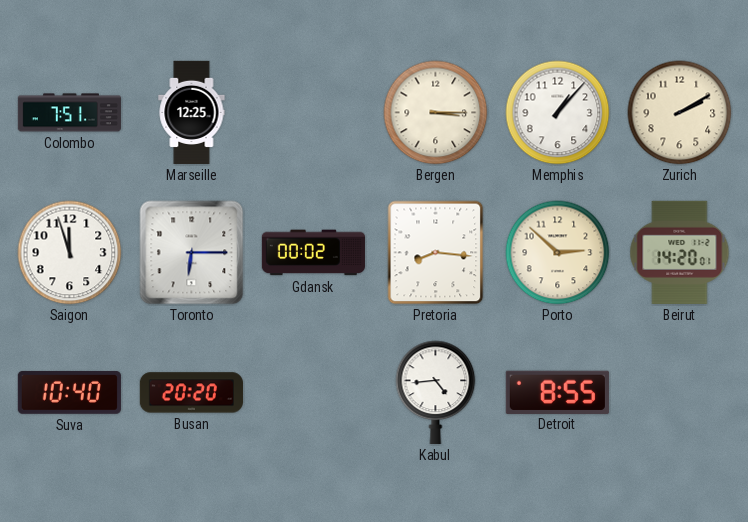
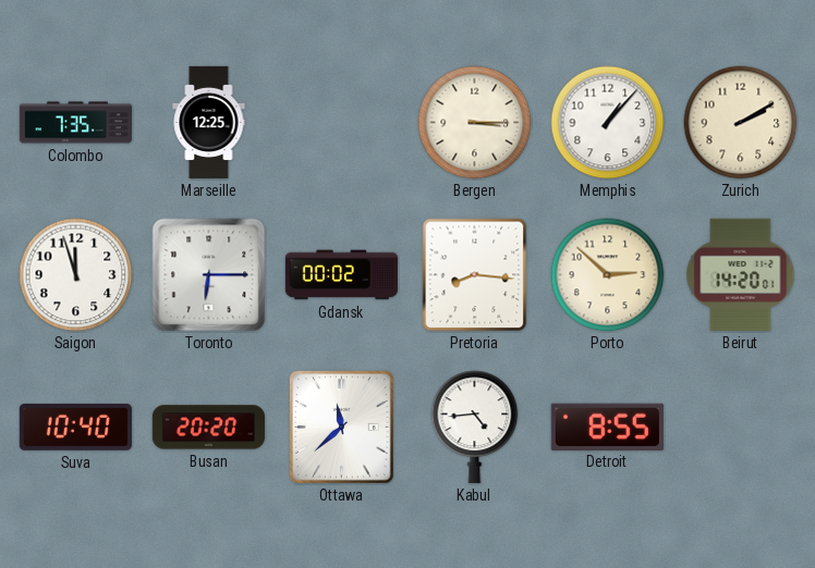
Colombo: 7:51 -> 7:35
Ottawa: none -> 11:38
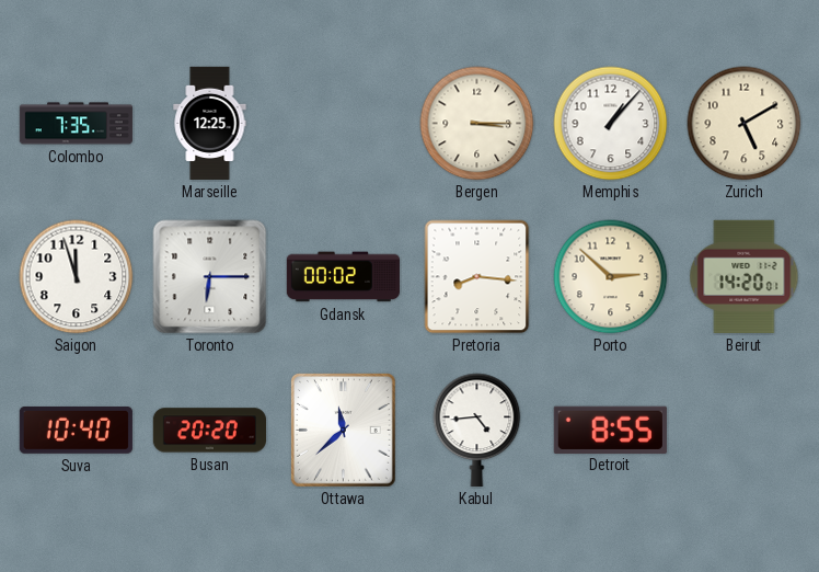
Zurich: 2:10 -> 5:10
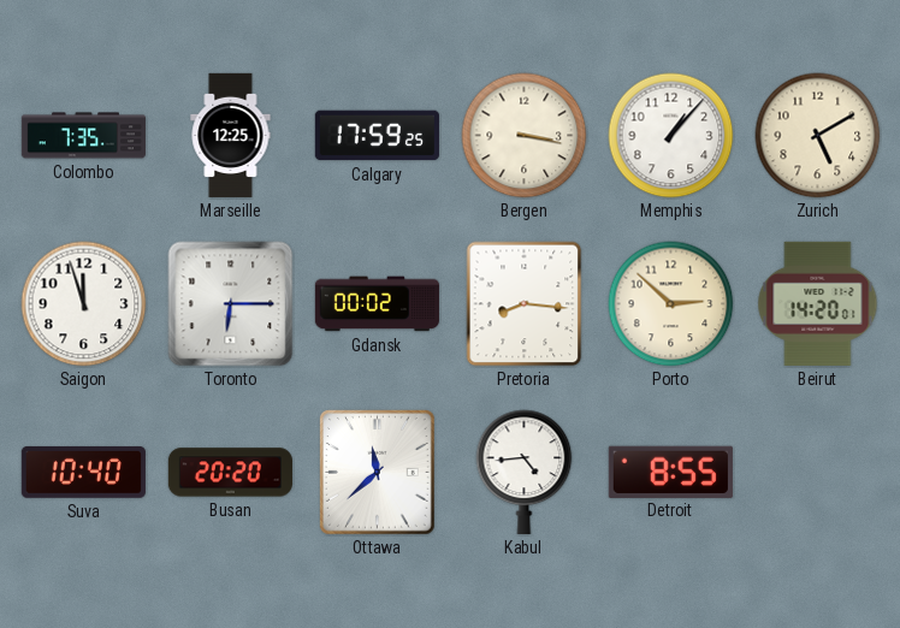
Calgary: none -> 17:59
Bergen: 3:15 -> 3:17
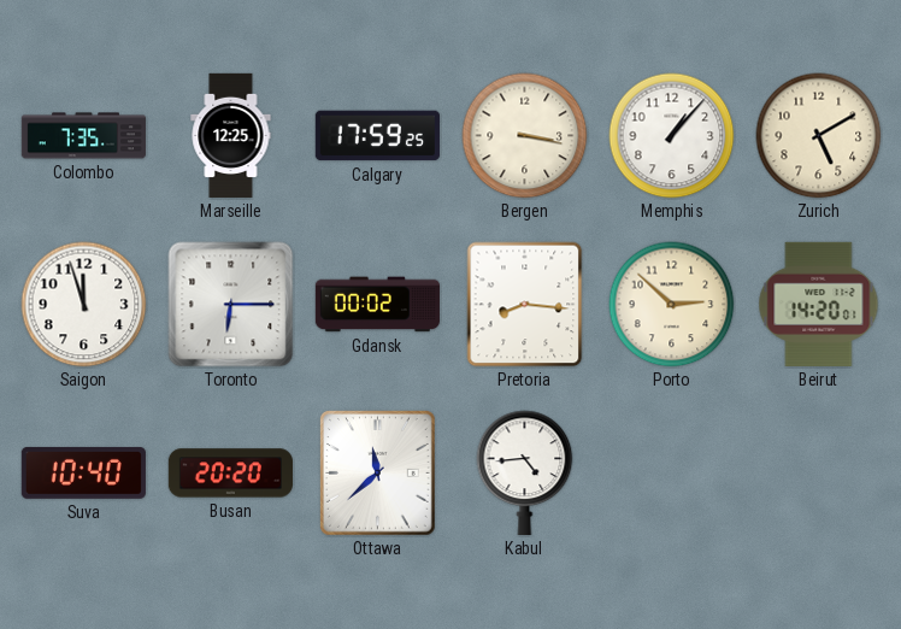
Detroit: 8:55 -> none
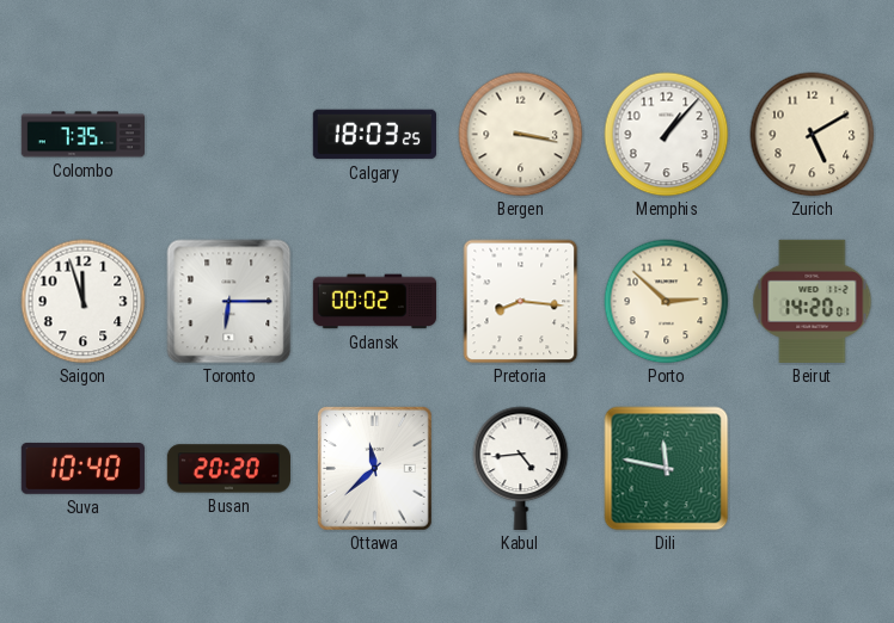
Marseille: 12:25 -> none
Calgary: 17:59 -> 18:03
Dili: none -> 11:47
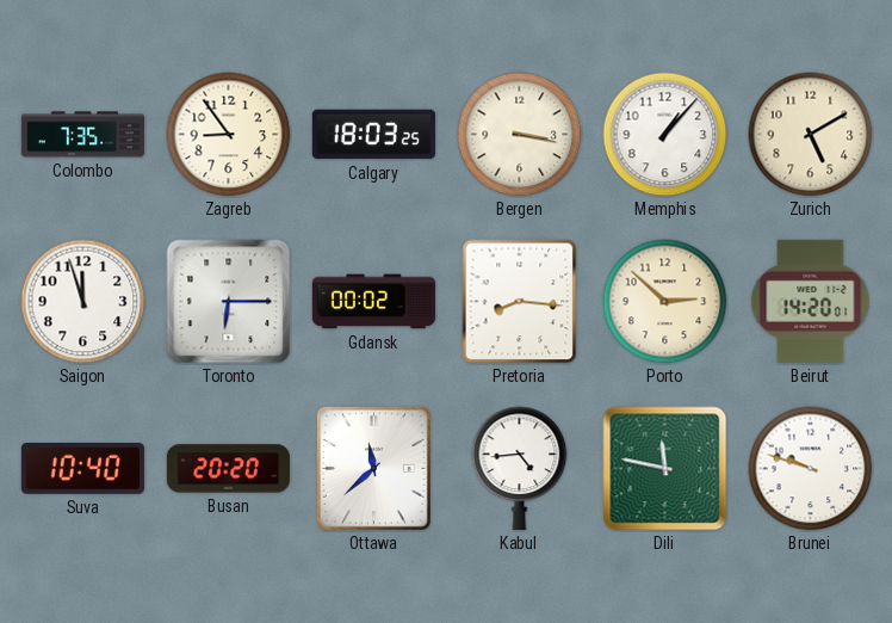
Zagreb: none -> 8:54
Brunei: none -> 9:48
